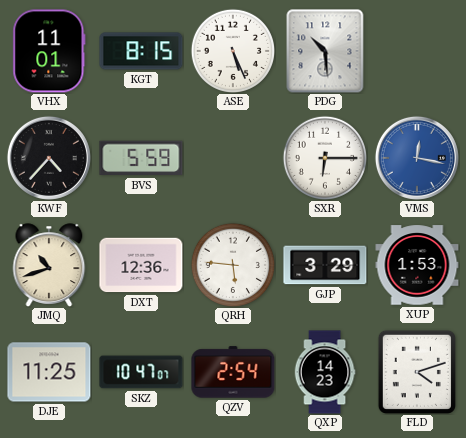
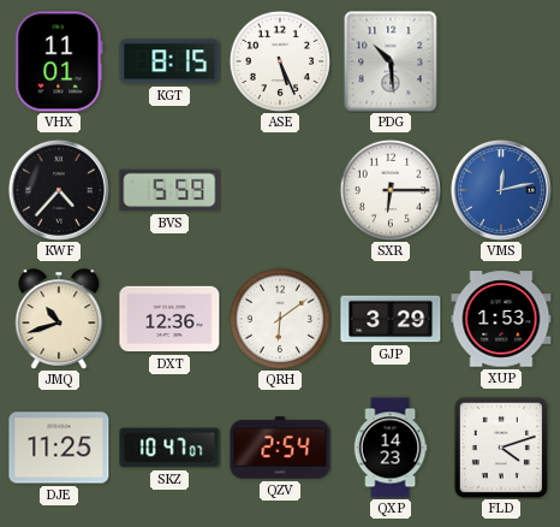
VMS: 12:17 -> 12:13
QRH: 5:46 -> 6:09
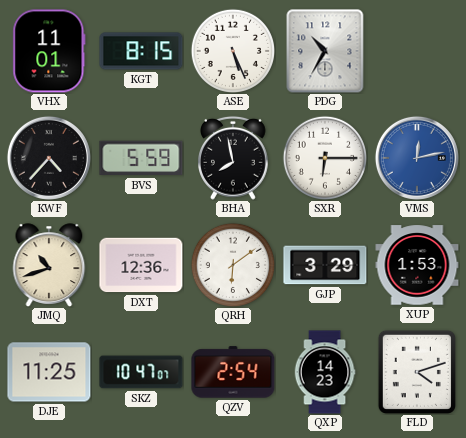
PDG: 10:29 -> 10:35
BHA: none -> 7:58
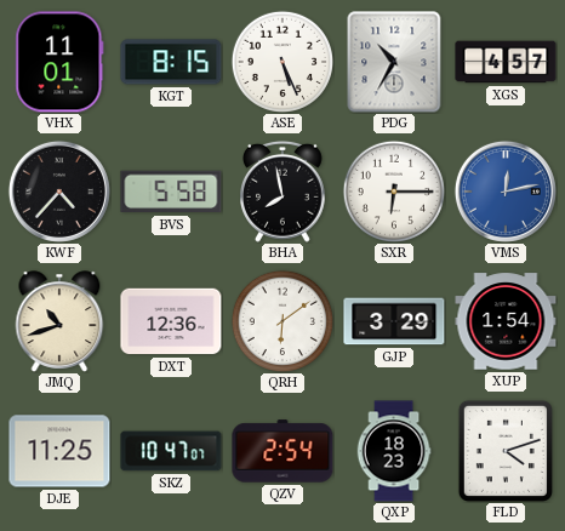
XGS: none -> 4:57
BVS: 5:59 -> 5:58
XUP: 1:53 -> 1:54
QXP: 14:23 -> 18:23
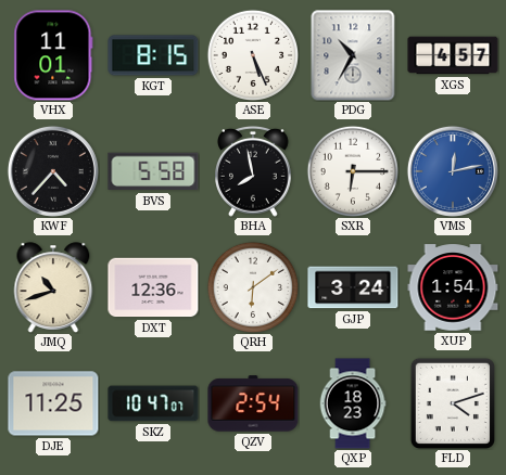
GJP: 3:29 -> 3:24
